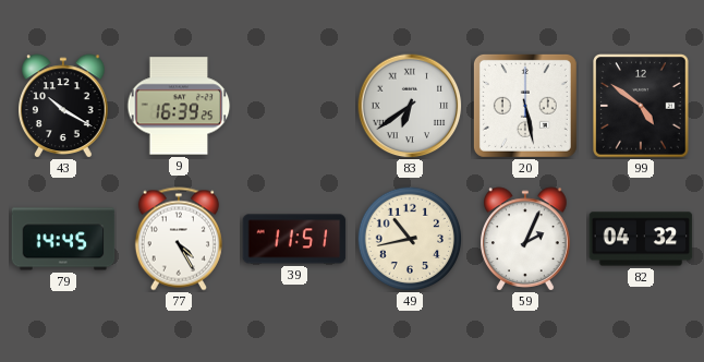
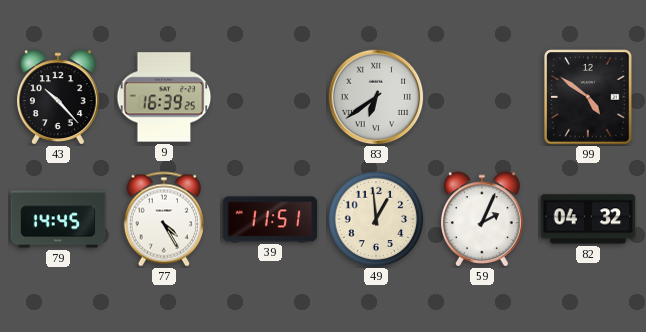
43: 10:20 -> 10:23
20: 5:28 -> none
49: 10:43 -> 12:59
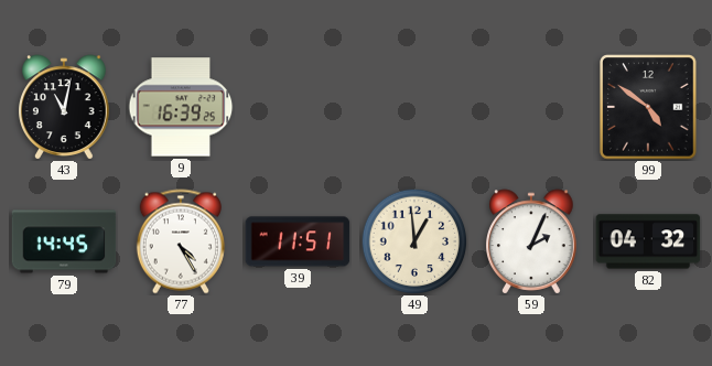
43: 10:23 -> 11:02
83: 6:39 -> none
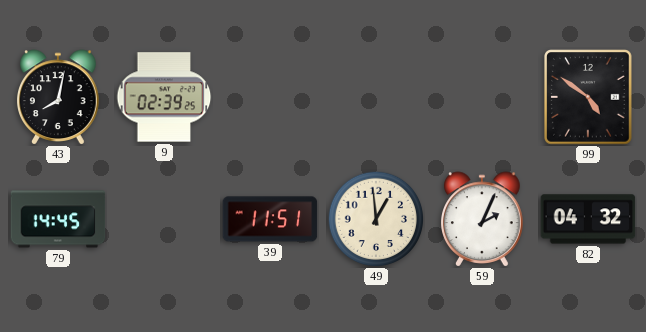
43: 11:02 -> 8:02
9: 16:39 -> 02:39
77: 4:25 -> none
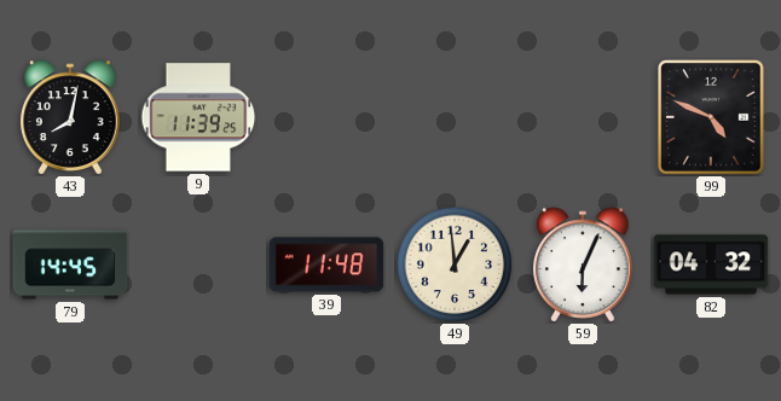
9: 02:39 -> 11:39
99: 4:51 -> 4:49
39: 11:51 -> 11:48
59: 2:04 -> 6:04
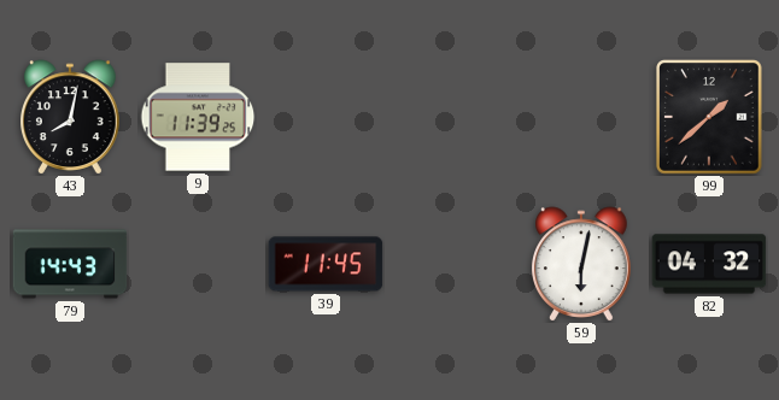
99: 4:49 -> 1:38
79: 14:45 -> 14:43
39: 11:48 -> 11:45
49: 12:59 -> none
59: 6:04 -> 6:02
